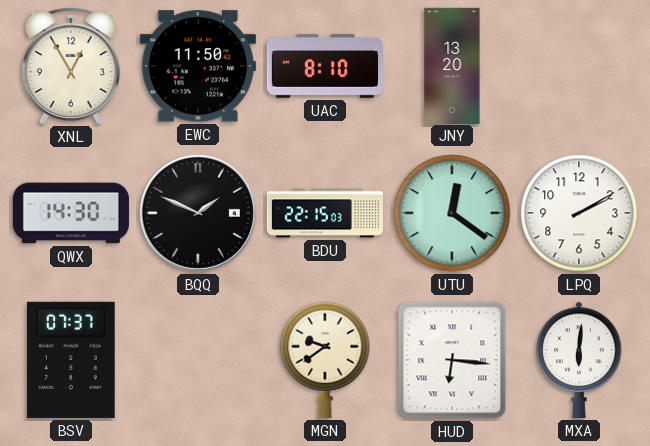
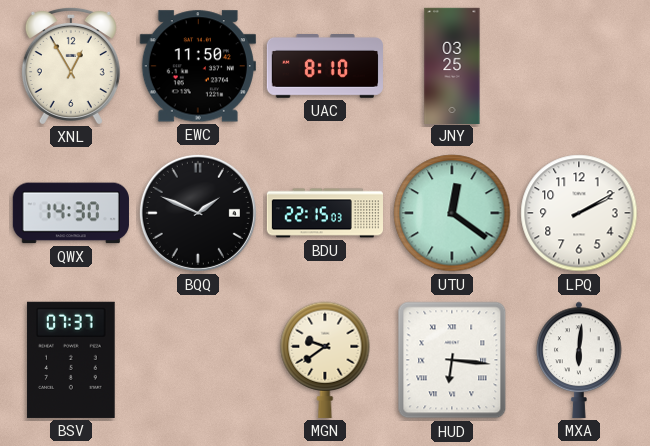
JNY: 13:20 -> 03:25
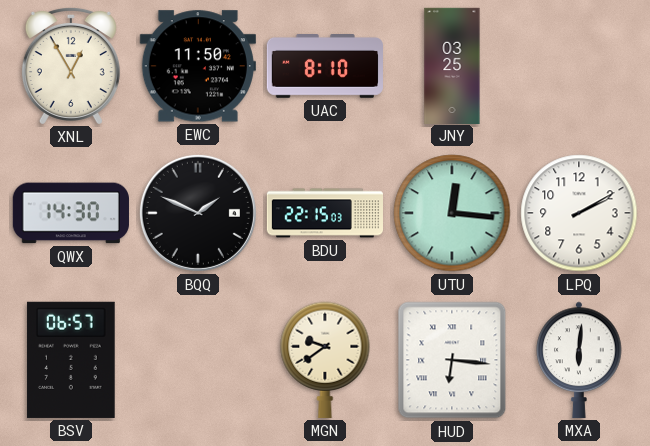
UTU: 12:21 -> 12:16
BSV: 07:37 -> 06:57
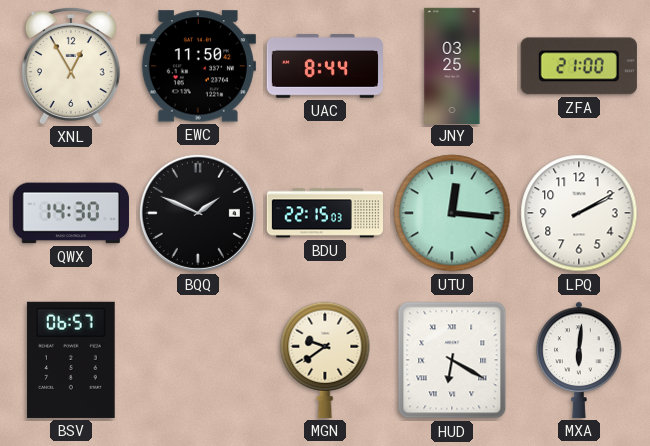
UAC: 8:10 -> 8:44
ZFA: none -> 21:00
HUD: 6:16 -> 6:20
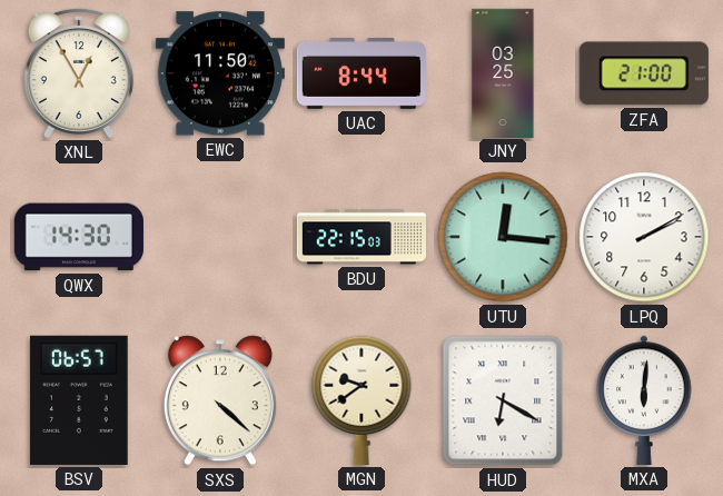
BQQ: 1:49 -> none
SXS: none -> 4:22
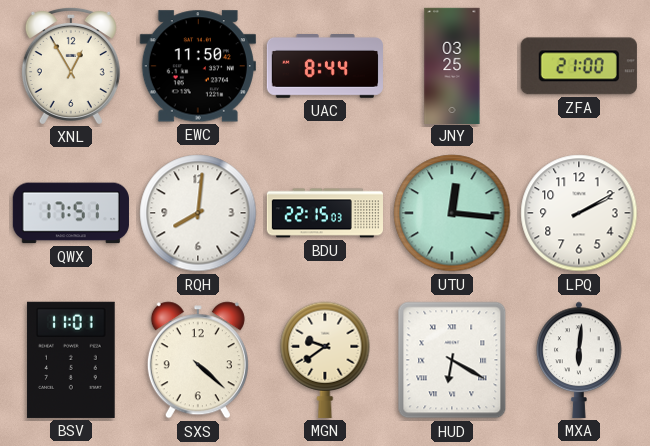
QWX: 14:30 -> 17:51
RQH: none -> 8:01
BSV: 06:57 -> 11:01
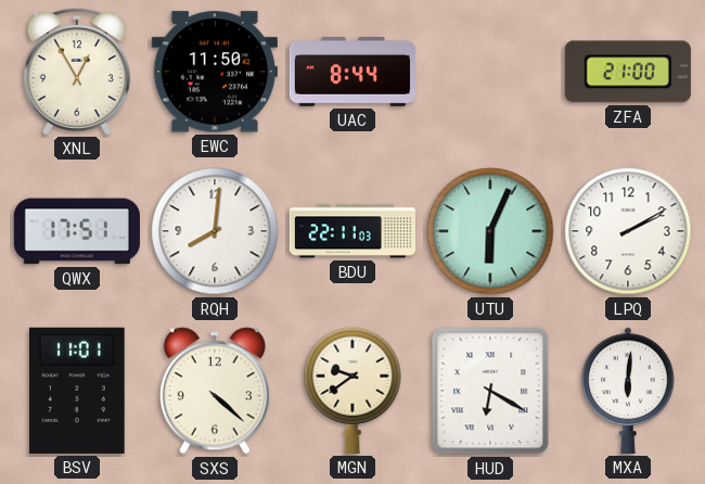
JNY: 03:25 -> none
BDU: 22:15 -> 22:11
UTU: 12:16 -> 6:04
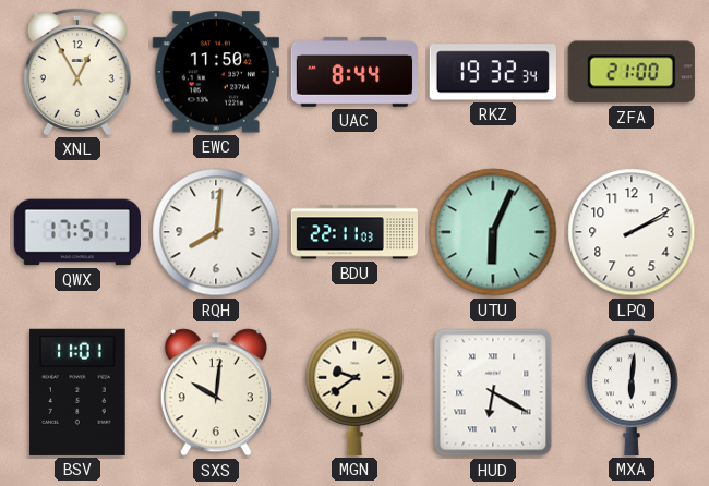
RKZ: none -> 19:32
SXS: 4:22 -> 10:01
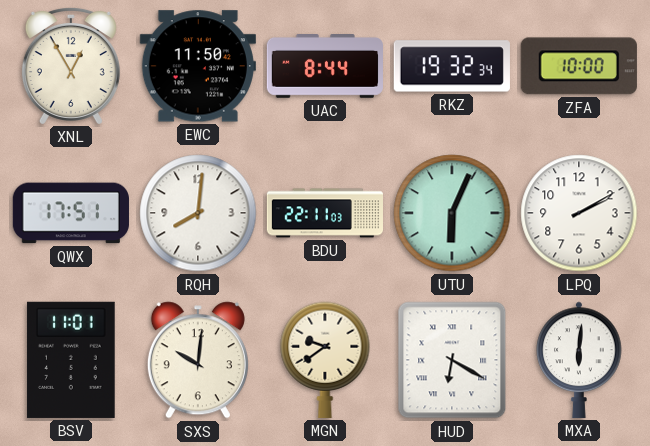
ZFA: 21:00 -> 10:00
